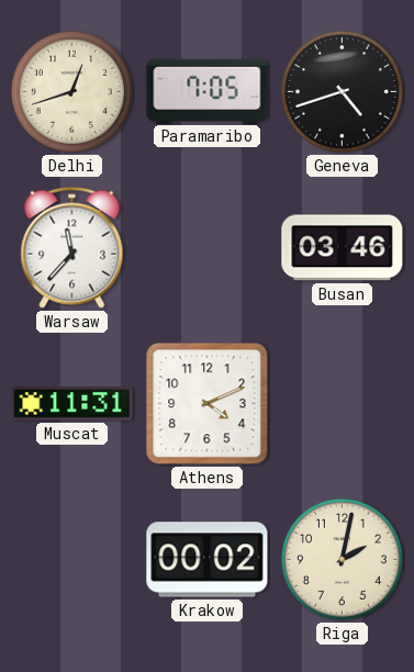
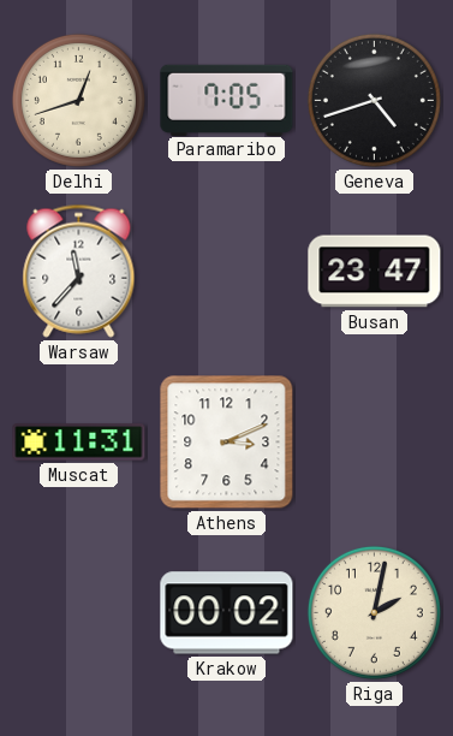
Busan: 03:46 -> 23:47
Athens: 4:11 -> 3:11
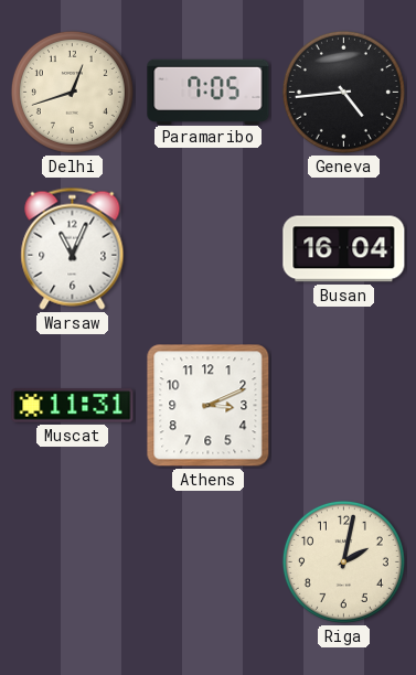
Geneva: 4:42 -> 4:44
Warsaw: 11:37 -> 11:04
Busan: 23:47 -> 16:04
Krakow: 00:02 -> none
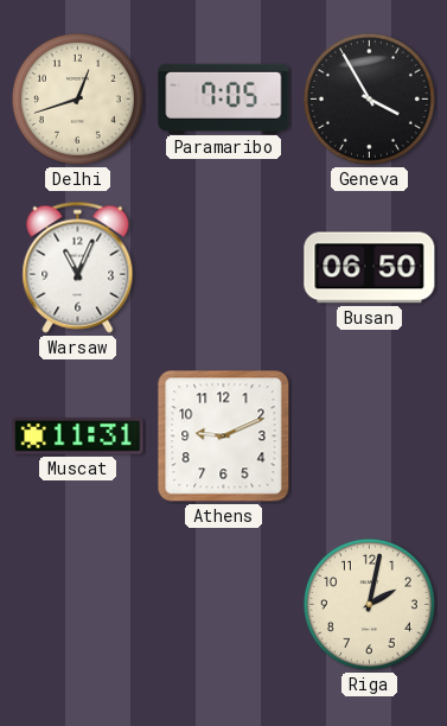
Geneva: 4:44 -> 3:55
Busan: 16:04 -> 06:50
Athens: 3:11 -> 9:11
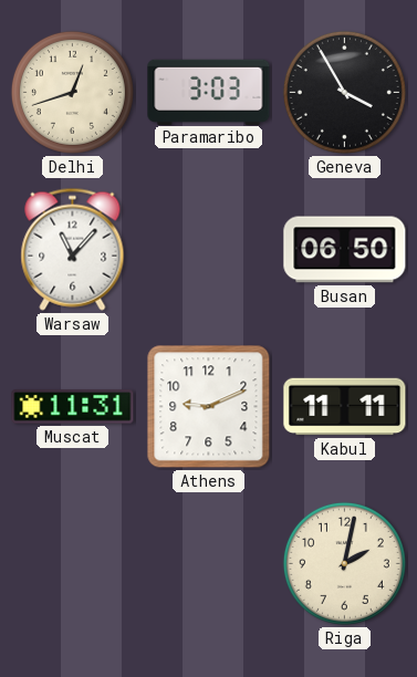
Paramaribo: 7:05 -> 3:03
Warsaw: 11:04 -> 11:07
Kabul: none -> 11:11
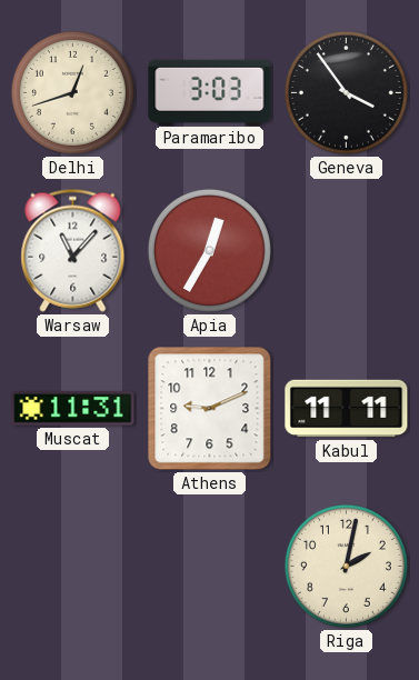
Geneva: 3:55 -> 3:54
Apia: none -> 12:35
Busan: 06:50 -> none
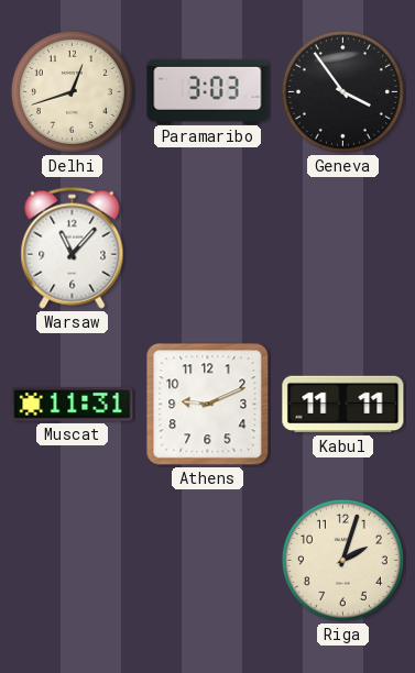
Apia: 12:35 -> none
Riga: 2:02 -> 2:03
